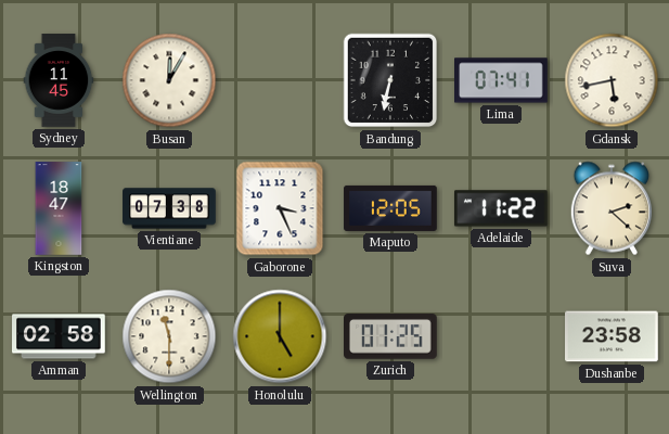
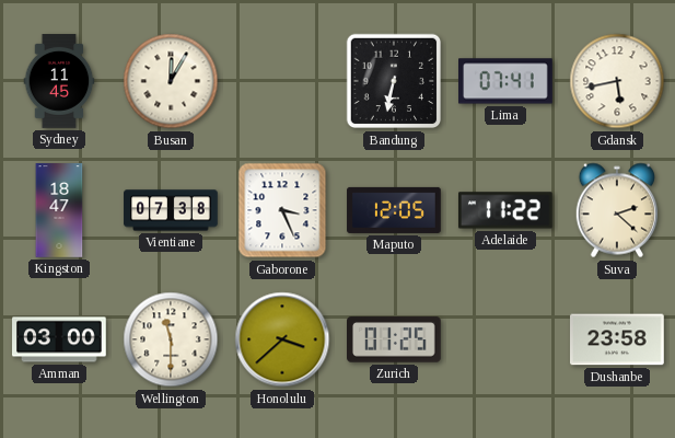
Amman: 02:58 -> 03:00
Honolulu: 5:00 -> 3:38
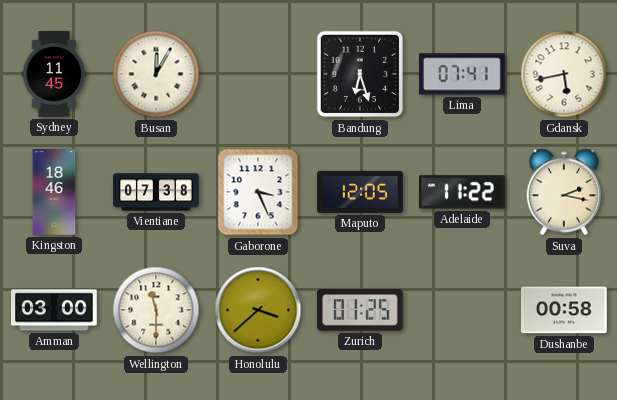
Bandung: 6:32 -> 6:27
Kingston: 18:47 -> 18:46
Suva: 2:22 -> 2:17
Dushanbe: 23:58 -> 00:58
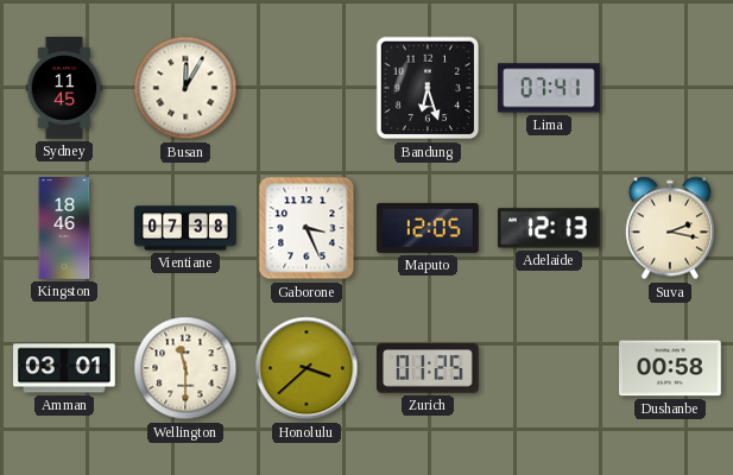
Gdansk: 5:43 -> none
Adelaide: 11:22 -> 12:13
Amman: 03:00 -> 03:01
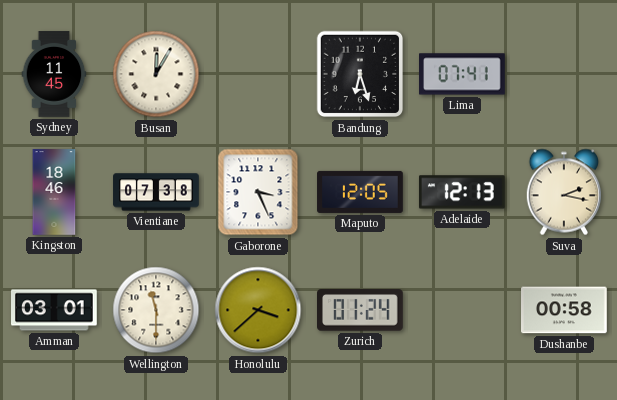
Zurich: 01:25 -> 01:24
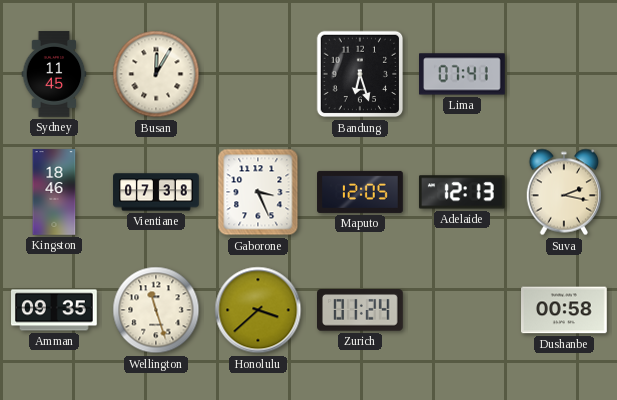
Amman: 03:01 -> 09:35
Wellington: 11:30 -> 11:27
